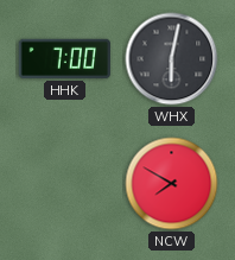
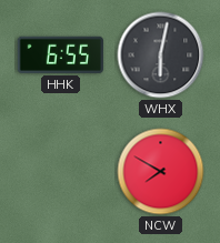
HHK: 7:00 -> 6:55
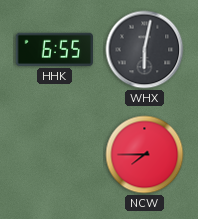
NCW: 7:50 -> 7:45
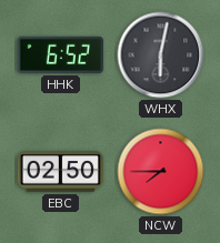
HHK: 6:55 -> 6:52
EBC: none -> 02:50
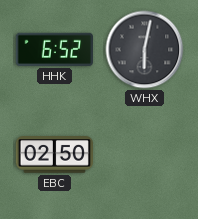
NCW: 7:45 -> none
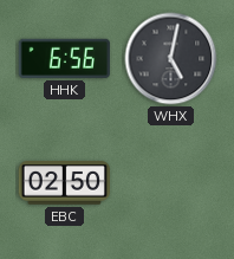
HHK: 6:52 -> 6:56
WHX: 6:02 -> 5:02
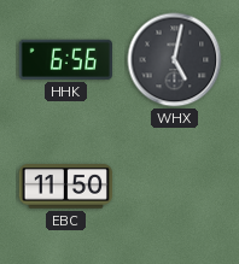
EBC: 02:50 -> 11:50
